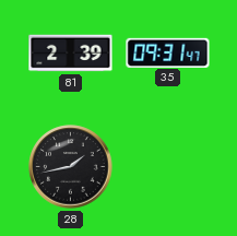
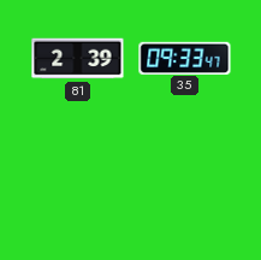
35: 09:31 -> 09:33
28: 1:43 -> none
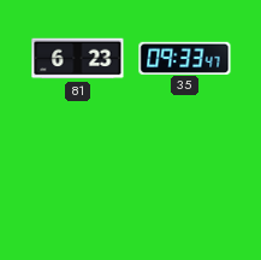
81: 2:39 -> 6:23
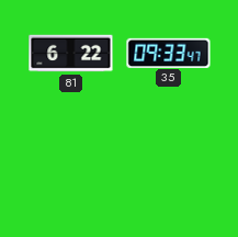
81: 6:23 -> 6:22
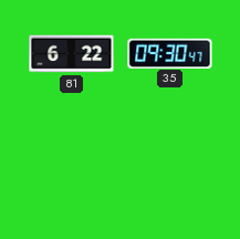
35: 09:33 -> 09:30
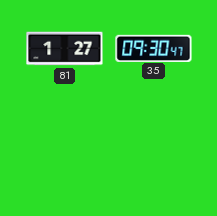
81: 6:22 -> 1:27
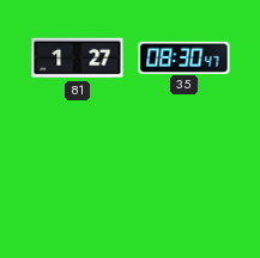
35: 09:30 -> 08:30
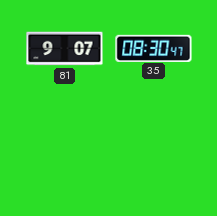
81: 1:27 -> 9:07
